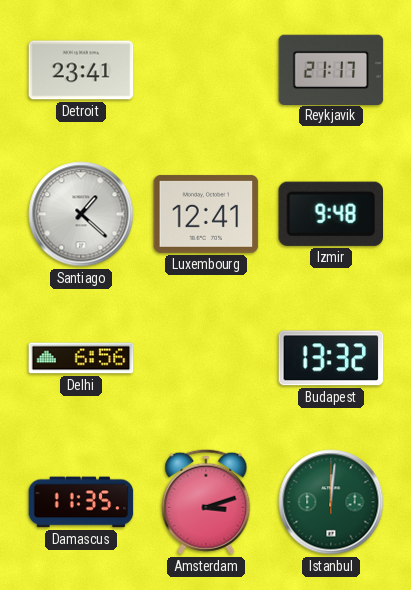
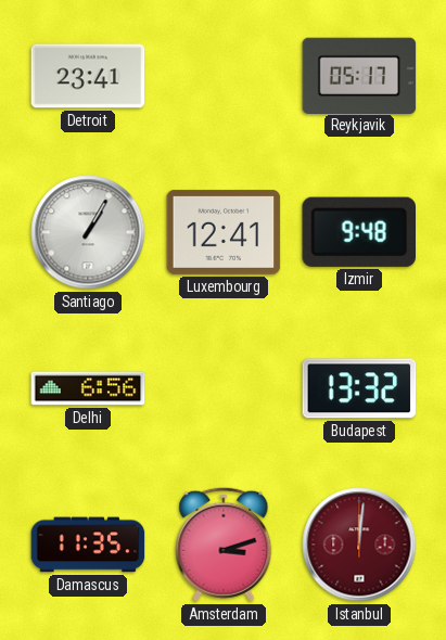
Reykjavik: 21:17 -> 05:17
Santiago: 1:22 -> 1:05
Istanbul dial: green -> burgundy
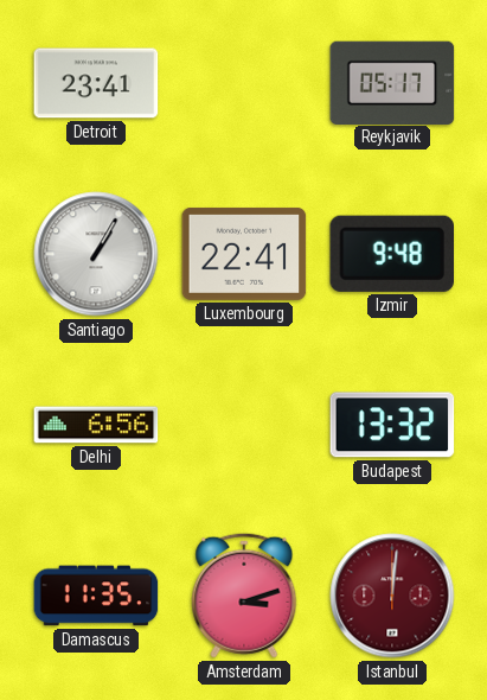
Luxembourg: 12:41 -> 22:41
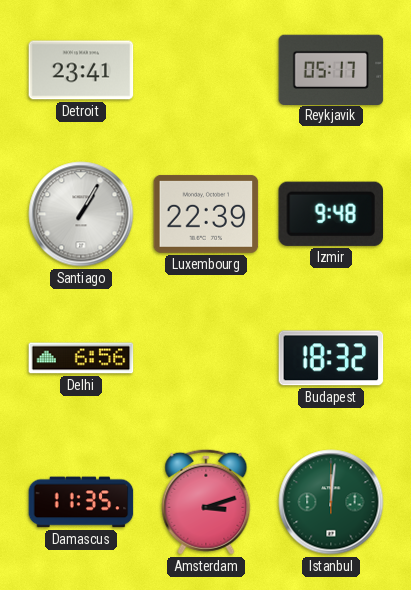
Luxembourg: 22:41 -> 22:39
Budapest: 13:32 -> 18:32
Istanbul dial: burgundy -> green
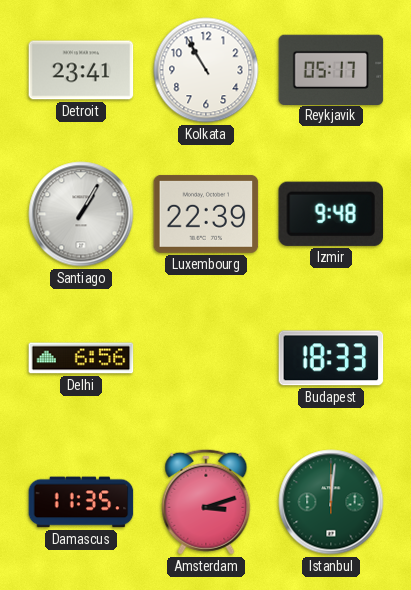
Kolkata: none -> 10:55
Budapest: 18:32 -> 18:33
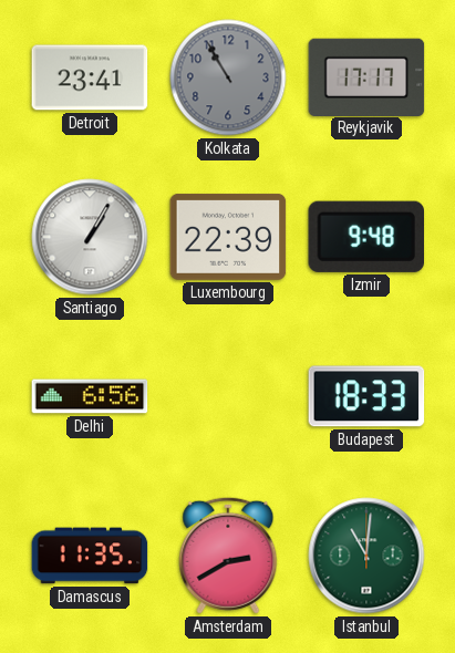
Kolkata dial: white -> grey
Reykjavik: 05:17 -> 17:17
Amsterdam: 3:12 -> 2:40
Istanbul: 12:01 -> 11:01
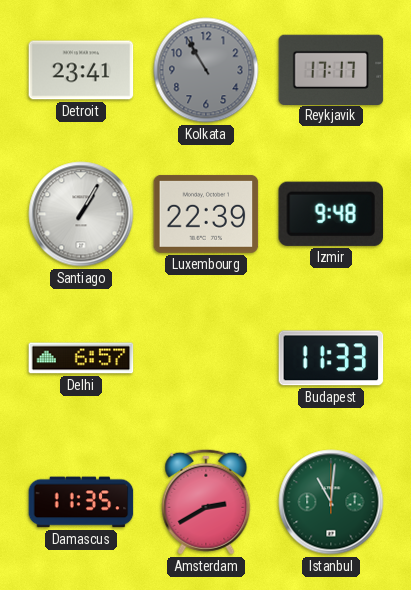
Delhi: 6:56 -> 6:57
Budapest: 18:33 -> 11:33
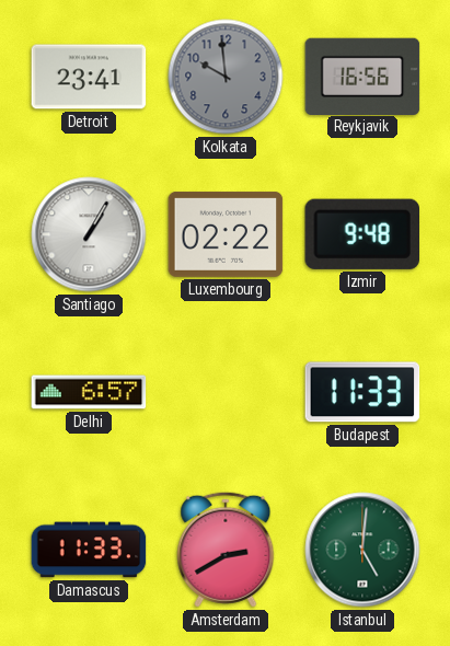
Kolkata: 10:55 -> 9:59
Reykjavik: 17:17 -> 16:56
Luxembourg: 22:39 -> 02:22
Damascus: 11:35 -> 11:33
Istanbul: 11:01 -> 5:01
